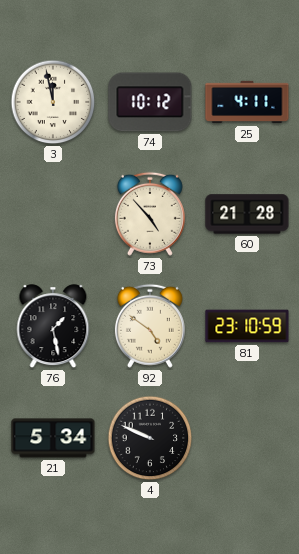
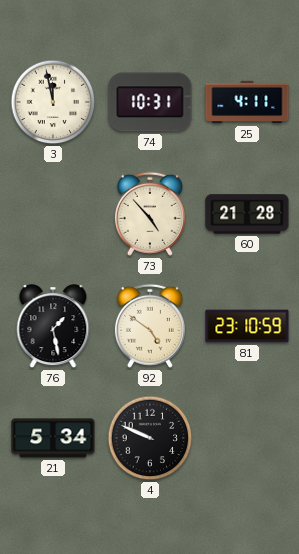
74: 10:12 -> 10:31
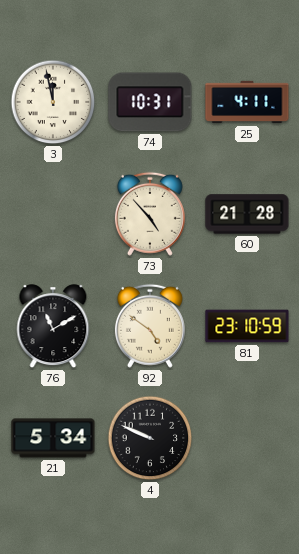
76: 1:28 -> 11:10
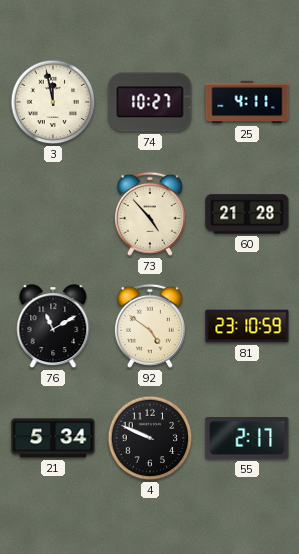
74: 10:31 -> 10:27
55: none -> 2:17
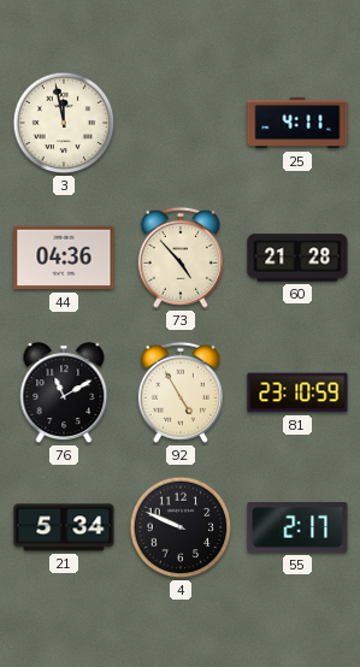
74: 10:27 -> none
44: none -> 04:36
92: 4:51 -> 4:55
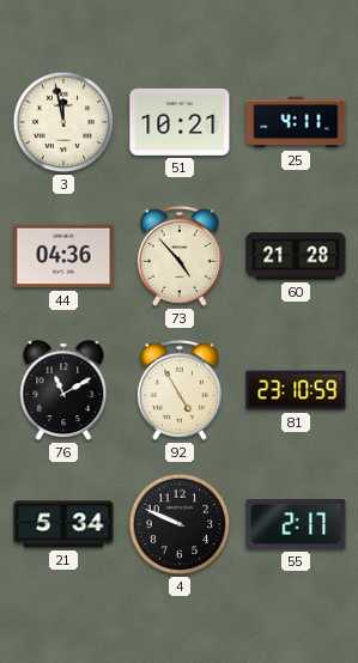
51: none -> 10:21
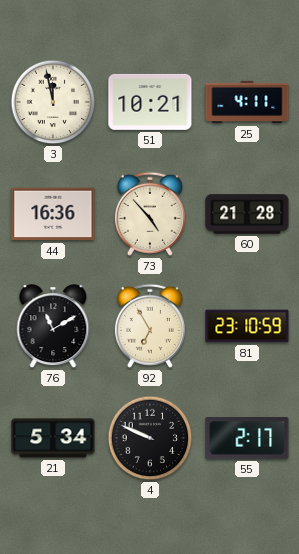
44: 04:36 -> 16:36
92: 4:55 -> 6:55
